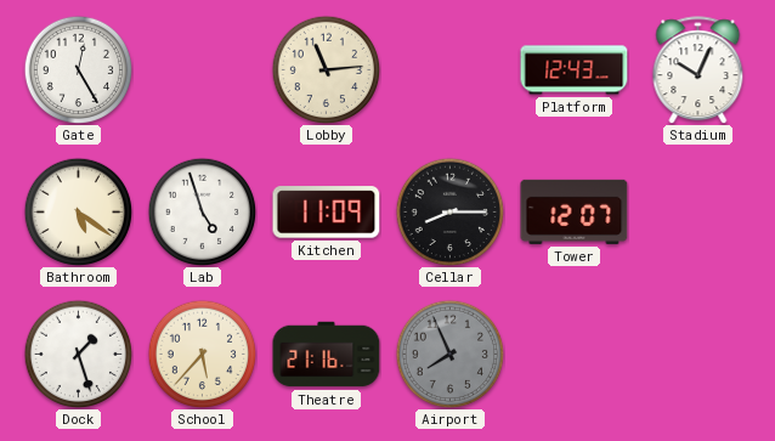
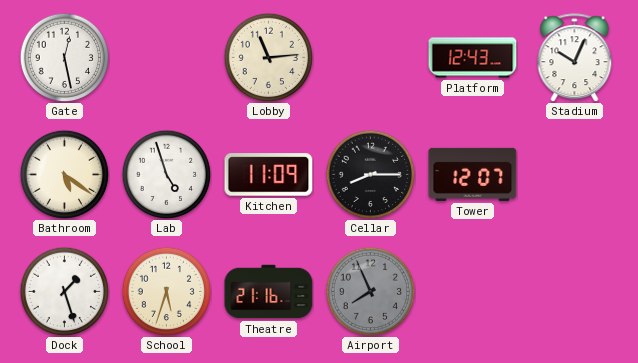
Gate: 12:25 -> 12:28
School: 5:37 -> 5:33
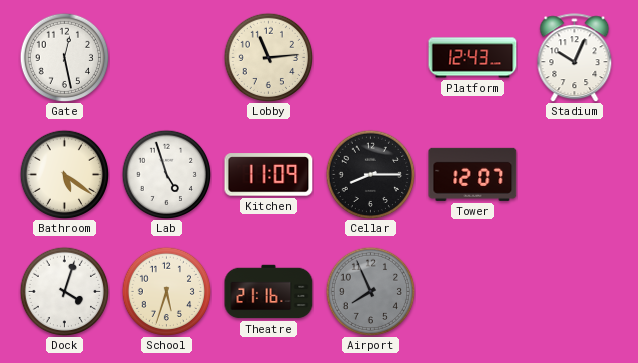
Dock: 1:27 -> 4:03
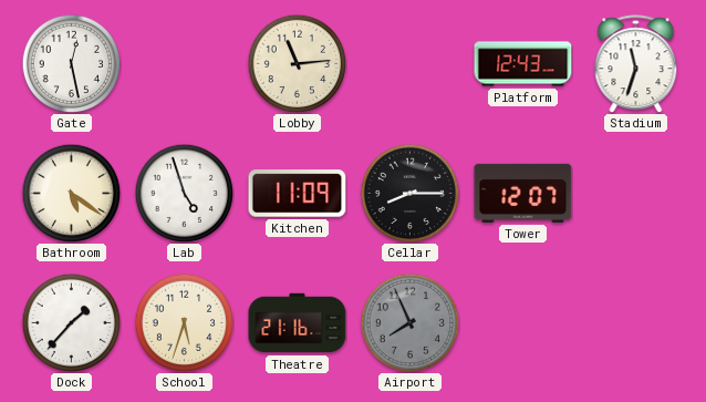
Stadium: 10:04 -> 11:33
Dock: 4:03 -> 1:37
